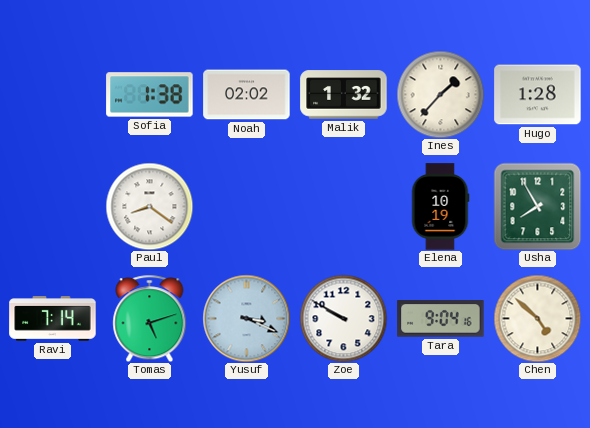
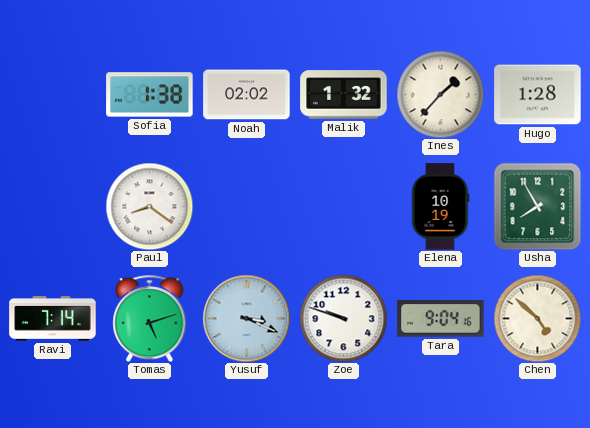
Zoe: 9:50 -> 9:48
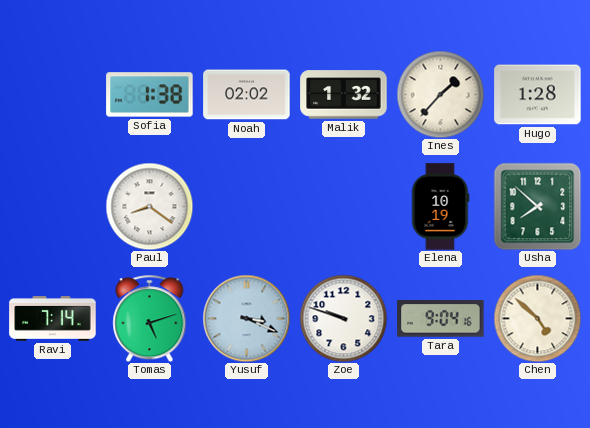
Usha: 7:55 -> 7:52
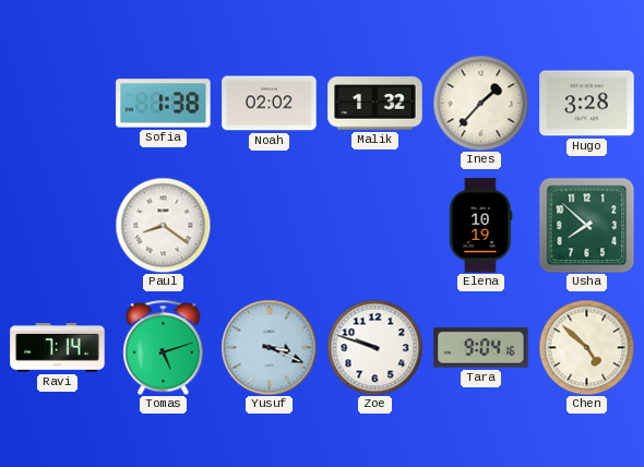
Hugo: 1:28 -> 3:28
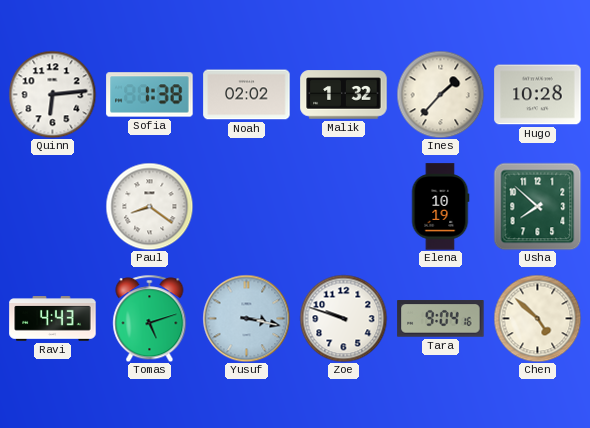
Quinn: none -> 6:14
Hugo: 3:28 -> 10:28
Ravi: 7:14 -> 4:43
Yusuf: 3:19 -> 3:17
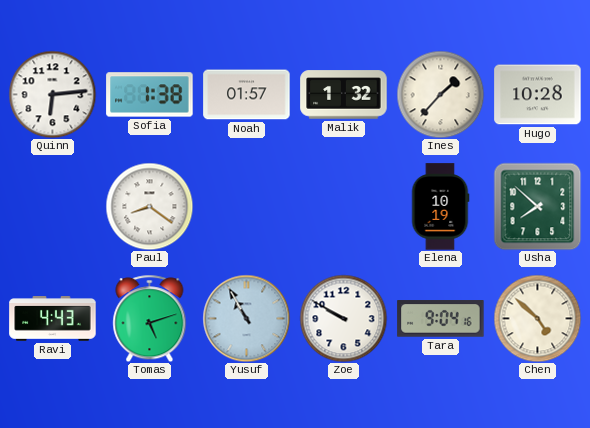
Noah: 02:02 -> 01:57
Yusuf: 3:17 -> 10:55
Zoe: 9:48 -> 9:50
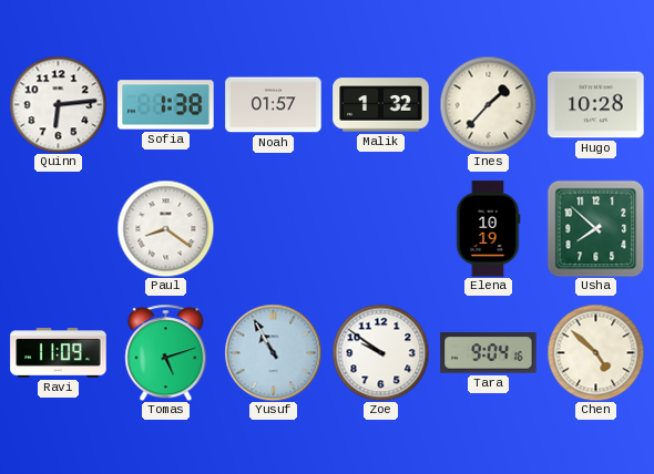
Ravi: 4:43 -> 11:09
Zoe: 9:50 -> 9:51
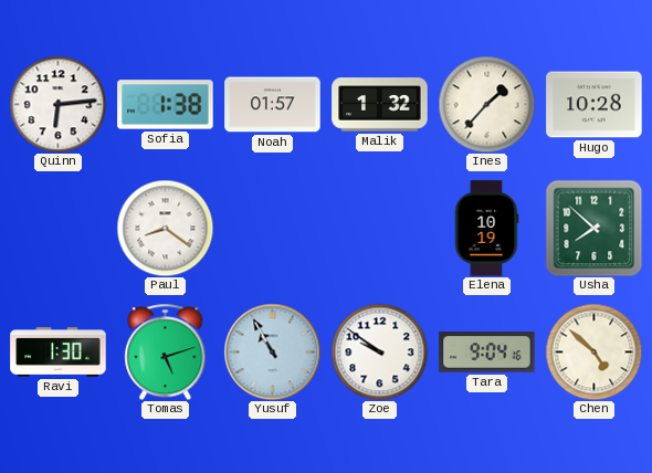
Ravi: 11:09 -> 1:30
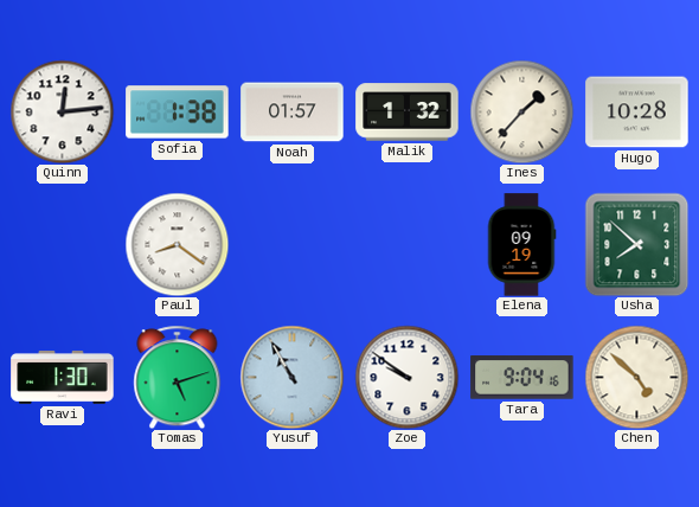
Quinn: 6:14 -> 12:14
Elena: 10:19 -> 09:19
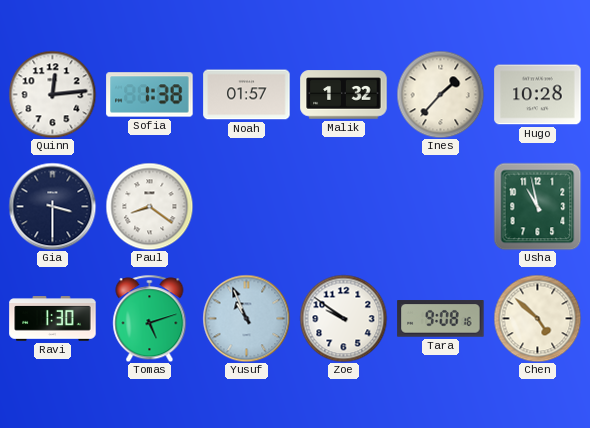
Gia: none -> 3:30
Elena: 09:19 -> none
Usha: 7:52 -> 10:58
Yusuf: 10:55 -> 10:56
Tara: 9:04 -> 9:08
